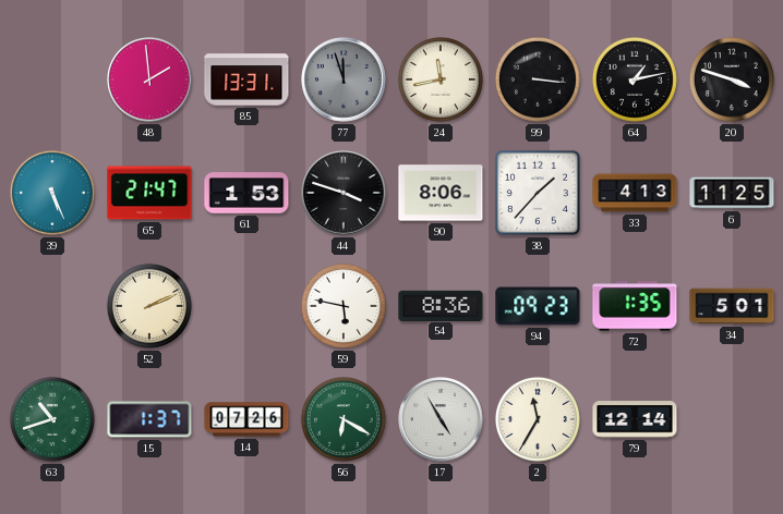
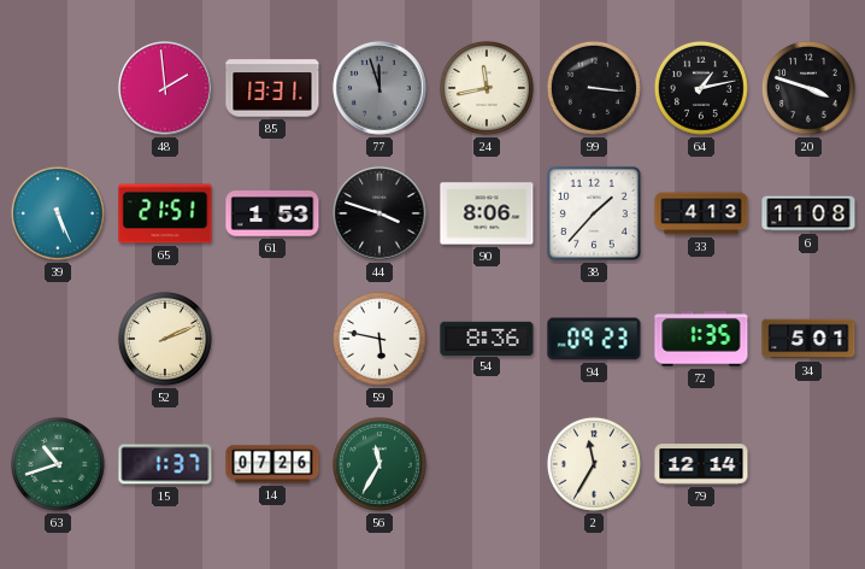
65: 21:47 -> 21:51
6: 11:25 -> 11:08
56: 6:20 -> 11:35
17: 4:55 -> none
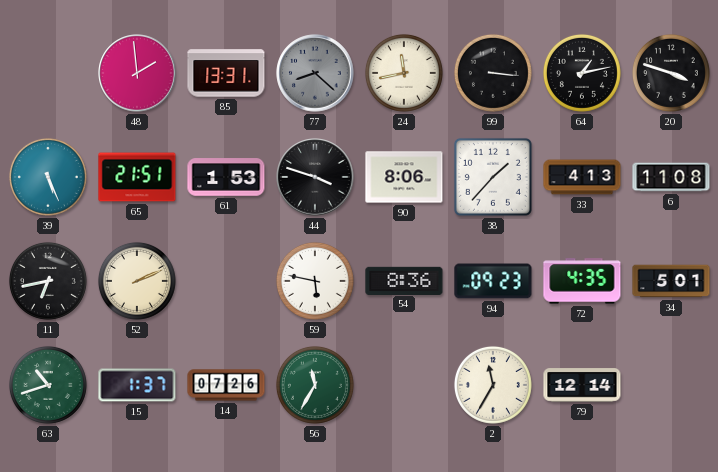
77: 11:57 -> 8:22
11: none -> 6:43
72: 1:35 -> 4:35
